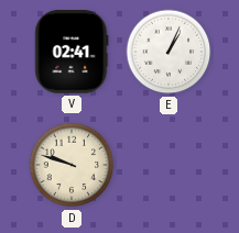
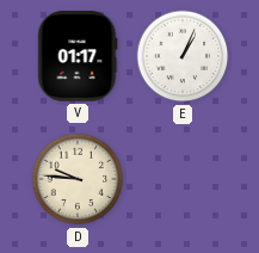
V: 02:41 -> 01:17
D: 9:48 -> 9:46
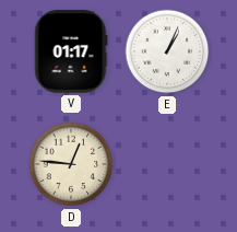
D: 9:46 -> 12:46
